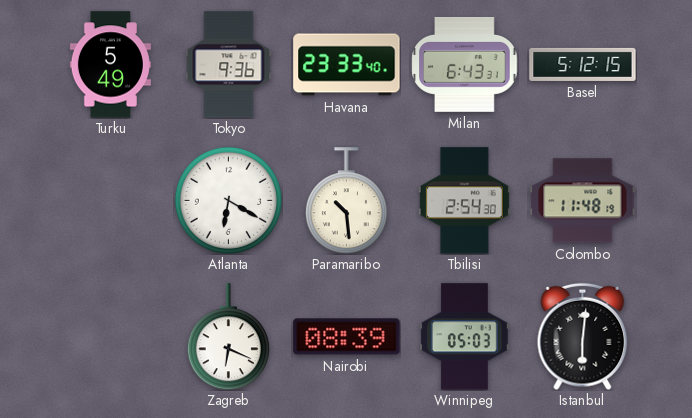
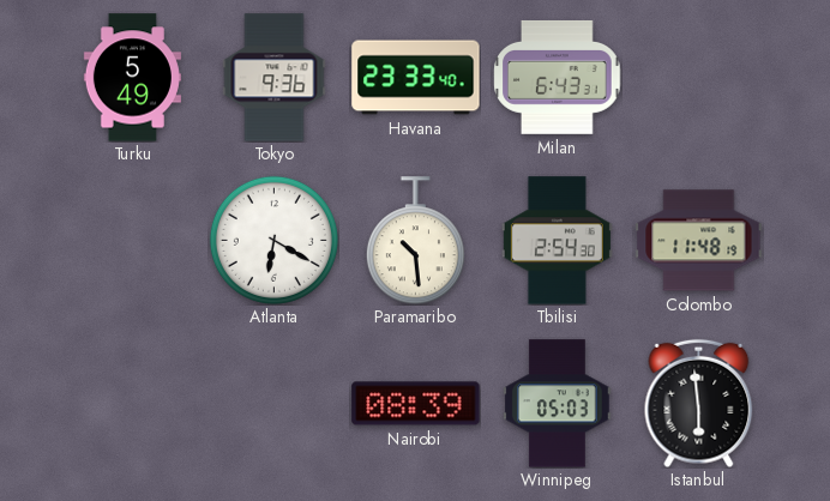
Basel: 5:12 -> none
Zagreb: 6:19 -> none
Istanbul: 6:01 -> 5:59
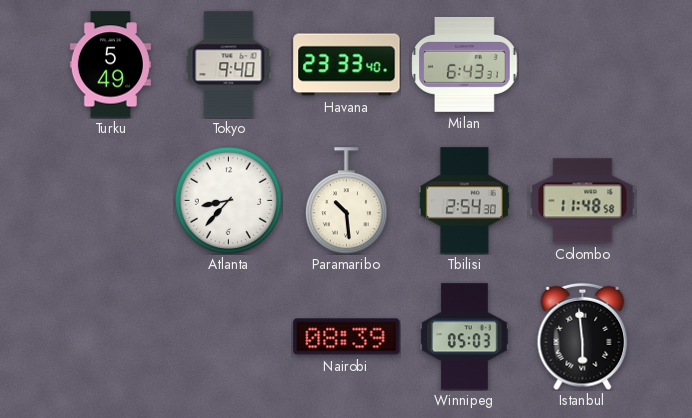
Tokyo: 9:36 -> 9:40
Atlanta: 6:20 -> 8:37
Colombo: 11:48:19 -> 11:48:58
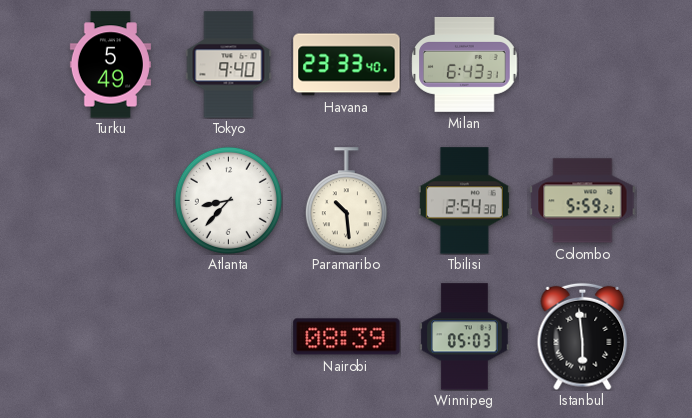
Colombo: 11:48 -> 5:59
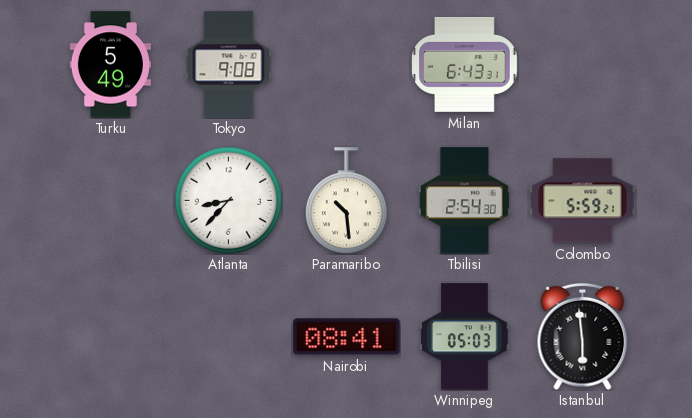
Tokyo: 9:40 -> 9:08
Havana: 23:33 -> none
Nairobi: 08:39 -> 08:41
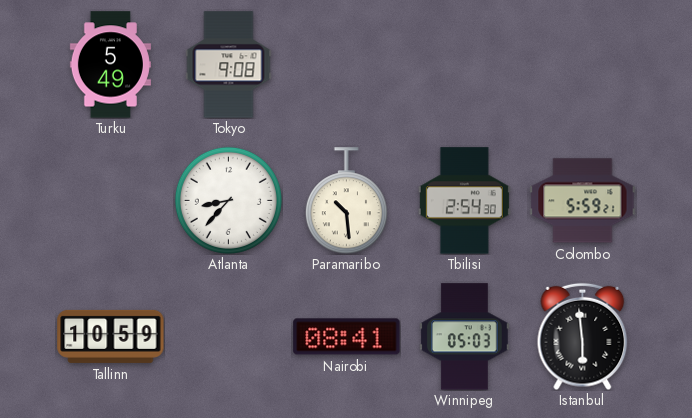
Milan: 6:43 -> none
Tallinn: none -> 10:59
